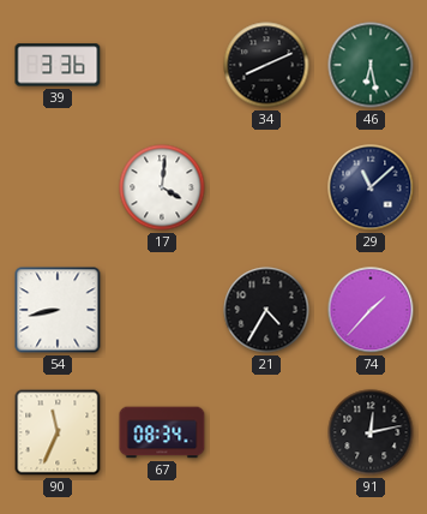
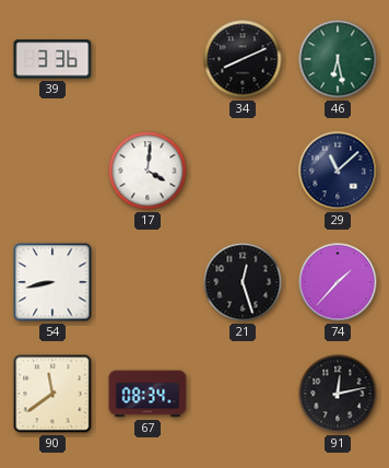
21: 4:35 -> 12:27
90: 11:34 -> 11:39
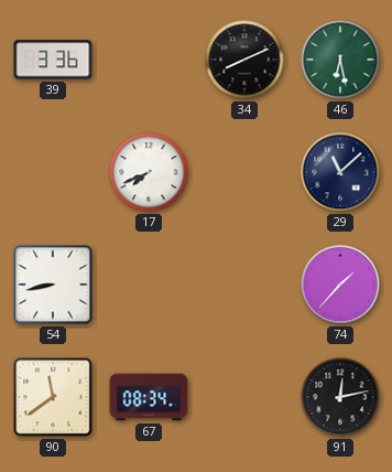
17: 4:01 -> 7:41
21: 12:27 -> none
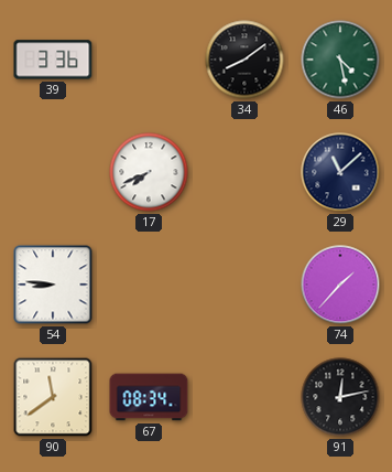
34: 8:11 -> 8:09
46: 6:28 -> 4:28
54: 8:43 -> 8:46
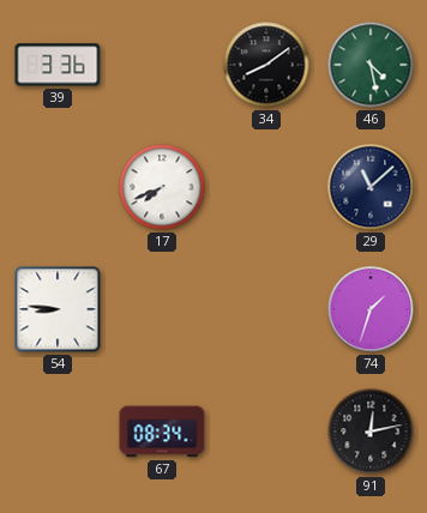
74: 1:37 -> 1:33
90: 11:39 -> none
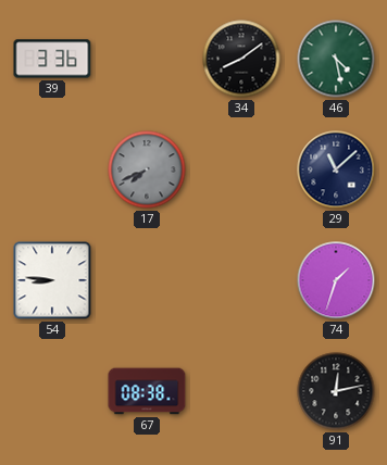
17 dial: white -> grey
67: 08:34 -> 08:38
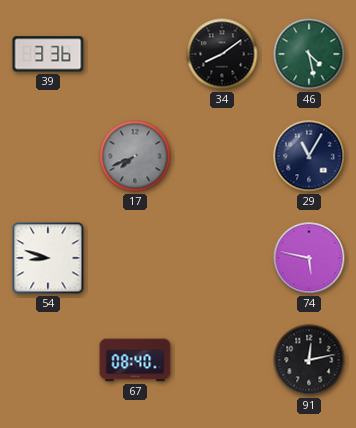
29: 11:08 -> 11:05
54: 8:46 -> 8:48
74: 1:33 -> 5:47
67: 08:38 -> 08:40
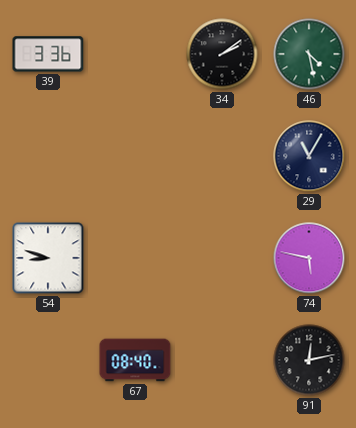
34: 8:09 -> 2:09
17: 7:41 -> none
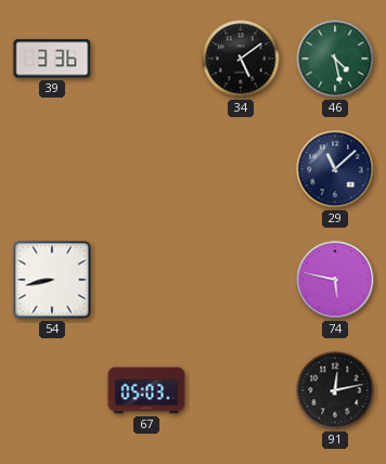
34: 2:09 -> 5:09
29: 11:05 -> 11:08
54: 8:48 -> 8:43
67: 08:40 -> 05:03
